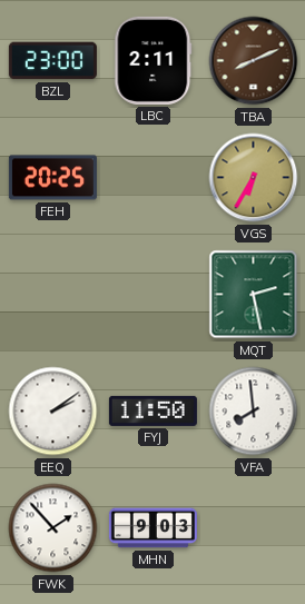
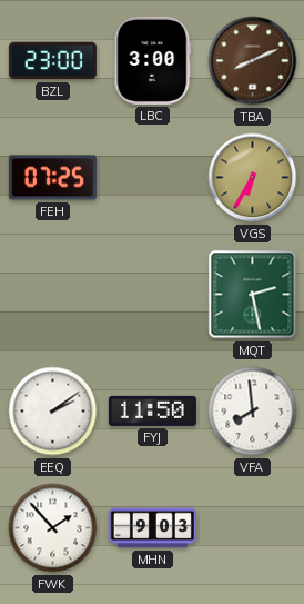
LBC: 2:11 -> 3:00
FEH: 20:25 -> 07:25
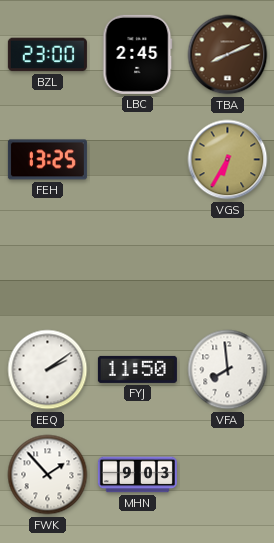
LBC: 3:00 -> 2:45
FEH: 07:25 -> 13:25
MQT: 2:28 -> none
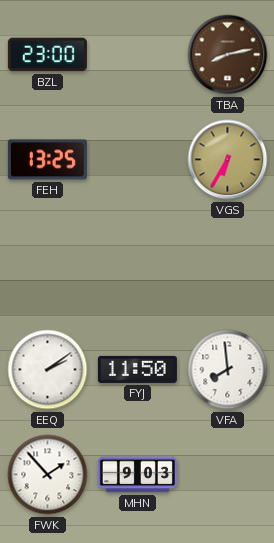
LBC: 2:45 -> none
TBA: 8:11 -> 8:13
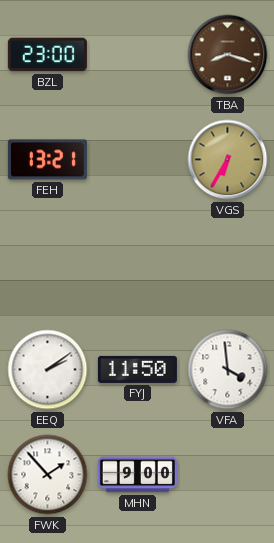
TBA: 8:13 -> 8:18
FEH: 13:25 -> 13:21
VFA: 7:59 -> 3:59
MHN: 9:03 -> 9:00
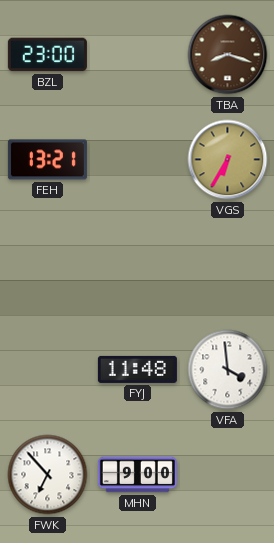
EEQ: 2:09 -> none
FYJ: 11:50 -> 11:48
FWK: 1:53 -> 6:53
